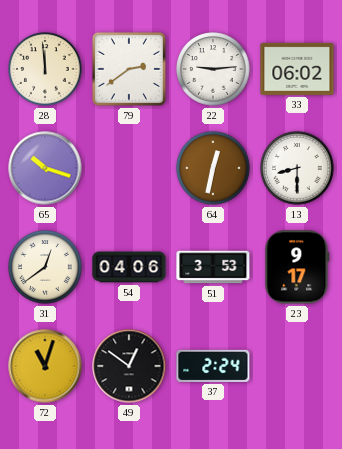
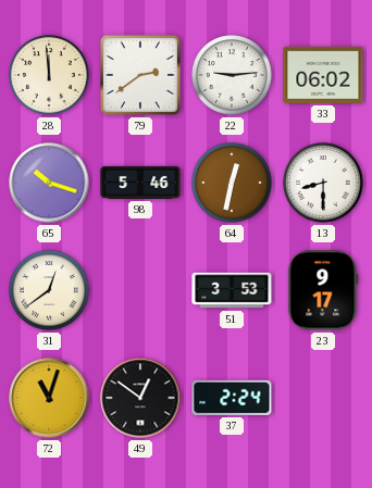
98: none -> 5:46
54: 04:06 -> none
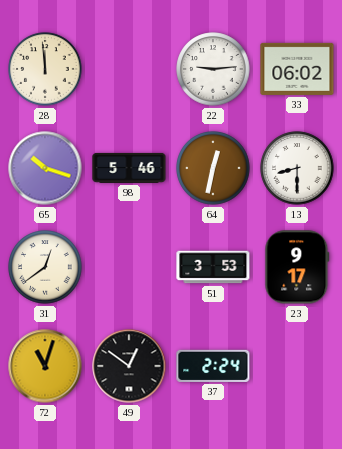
79: 2:39 -> none
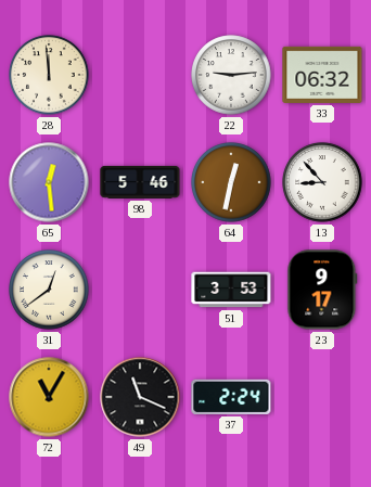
33: 06:02 -> 06:32
65: 10:18 -> 12:29
13: 8:30 -> 8:53
72: 11:03 -> 11:05
49: 12:51 -> 11:19
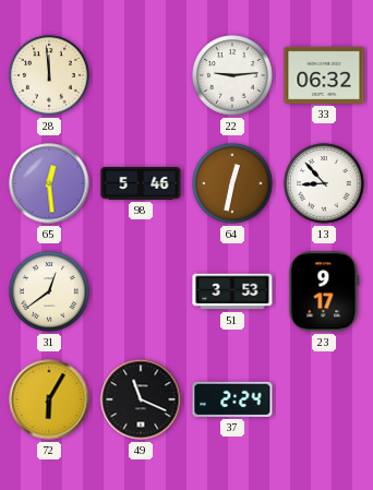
72: 11:05 -> 6:05
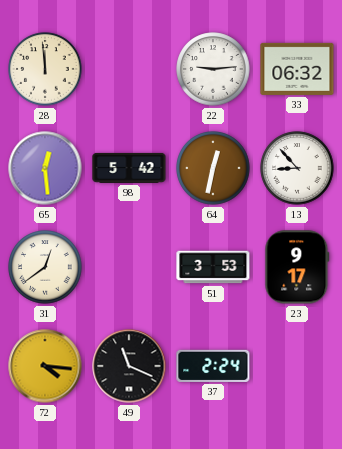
98: 5:46 -> 5:42
72: 6:05 -> 4:16
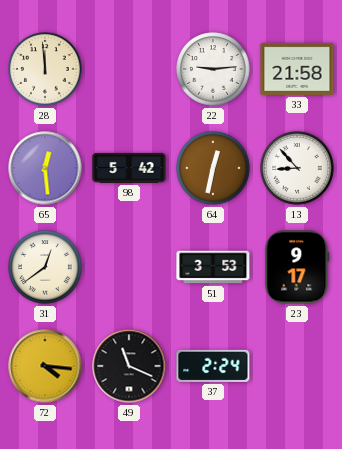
33: 06:32 -> 21:58
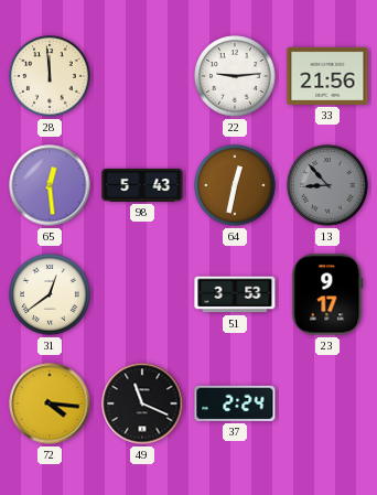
33: 21:58 -> 21:56
98: 5:42 -> 5:43
13 dial: white -> grey
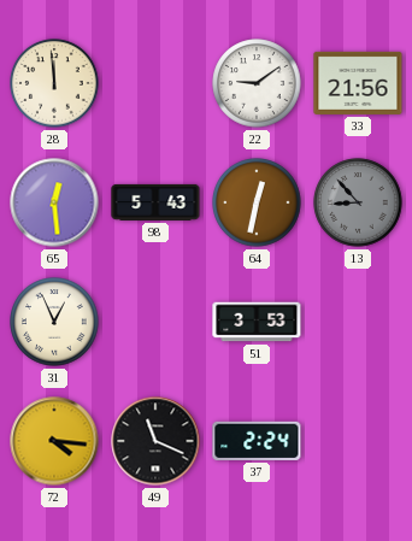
22: 9:14 -> 9:09
31: 12:39 -> 12:56
23: 9:17 -> none
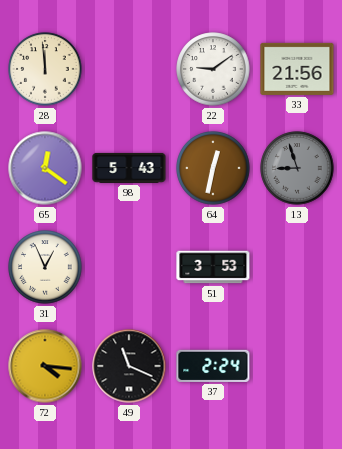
65: 12:29 -> 12:21
13: 8:53 -> 8:57
